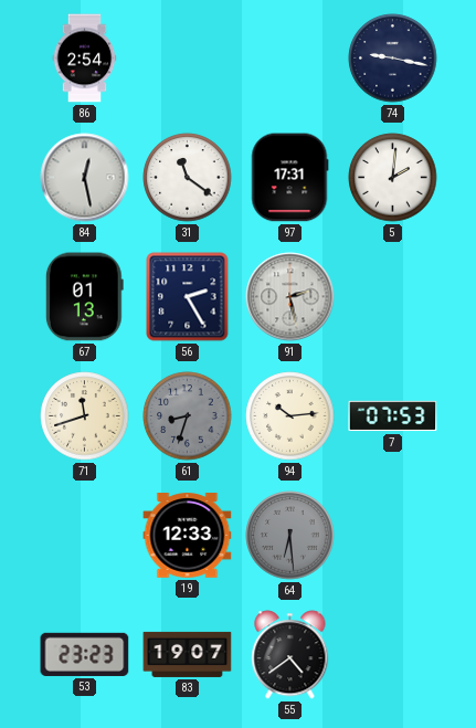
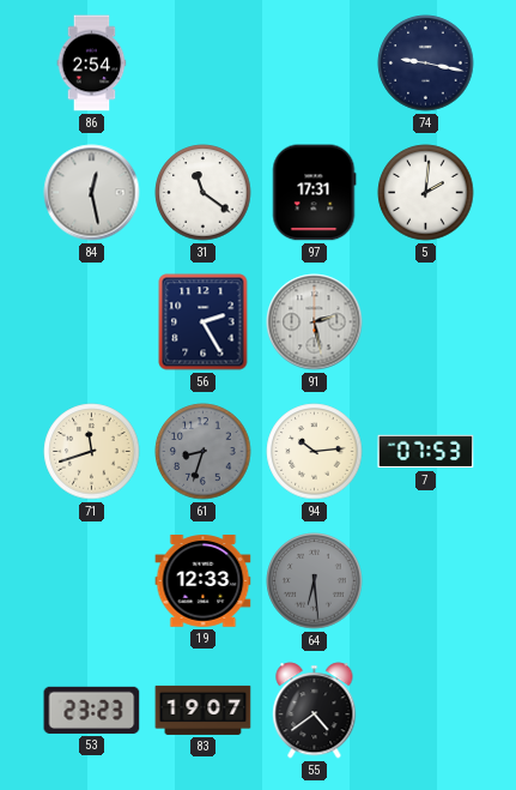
67: 01:13 -> none
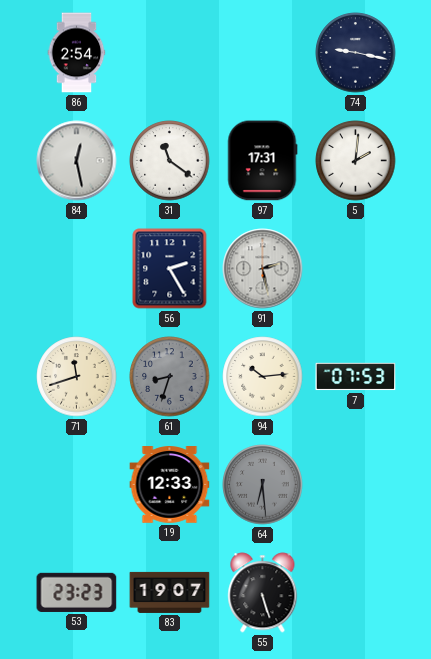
55: 4:39 -> 5:27
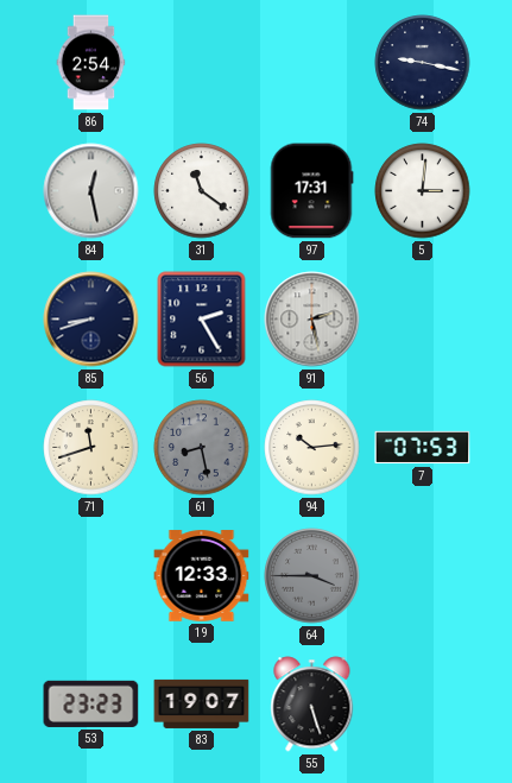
5: 2:01 -> 3:01
85: none -> 8:42
61: 8:33 -> 8:28
64: 6:29 -> 3:45
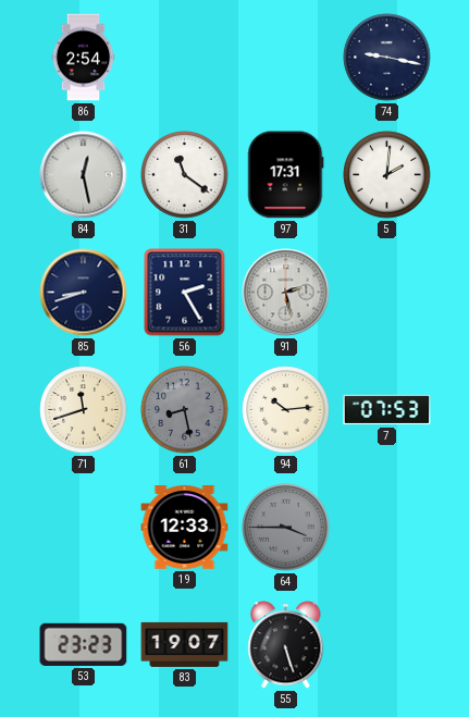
5: 3:01 -> 2:01
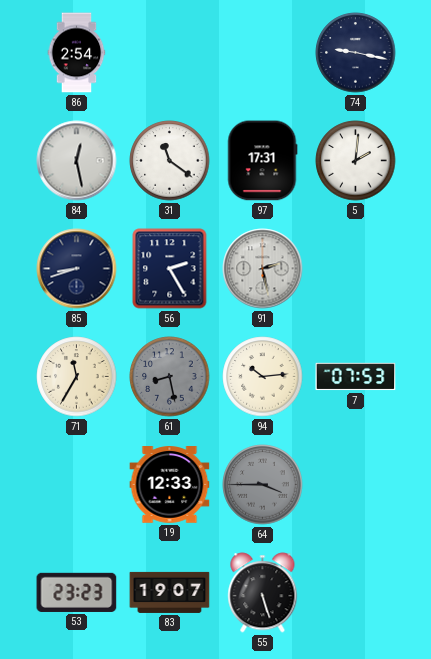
71: 11:42 -> 11:35
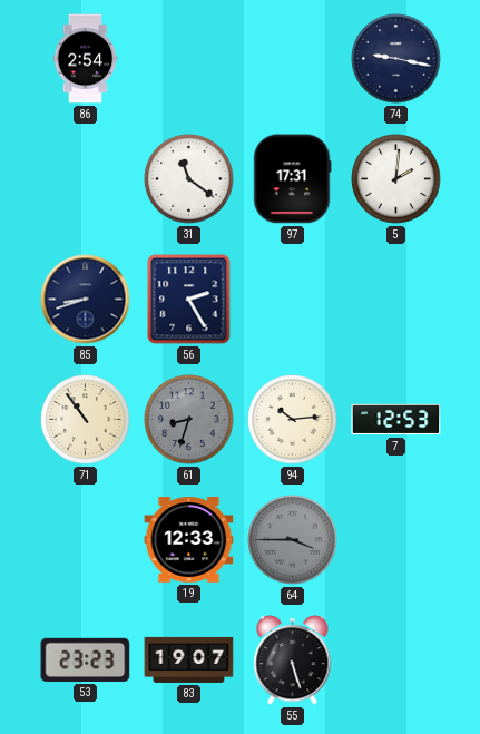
84: 12:28 -> none
91: 2:28 -> none
71: 11:35 -> 10:54
61: 8:28 -> 8:33
7: 07:53 -> 12:53
